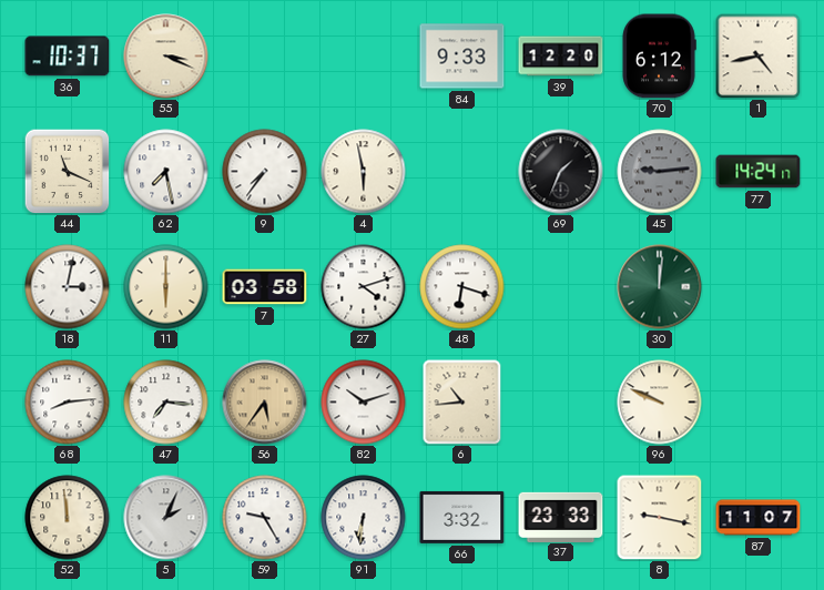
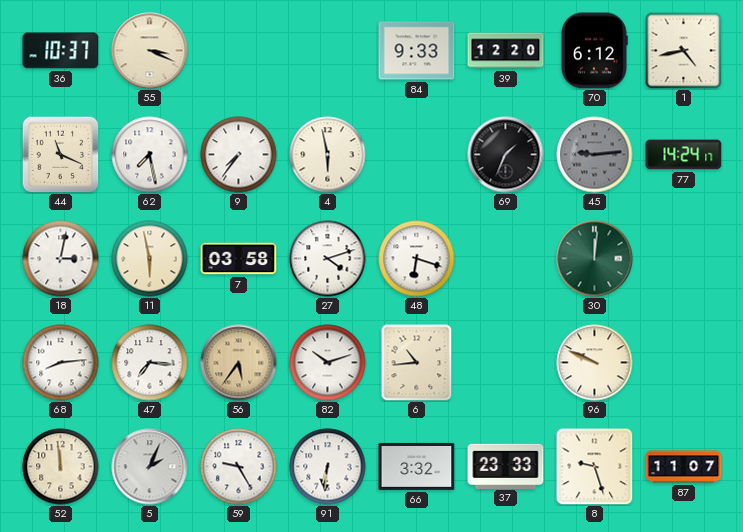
11: 6:00 -> 5:58
8: 9:17 -> 9:27
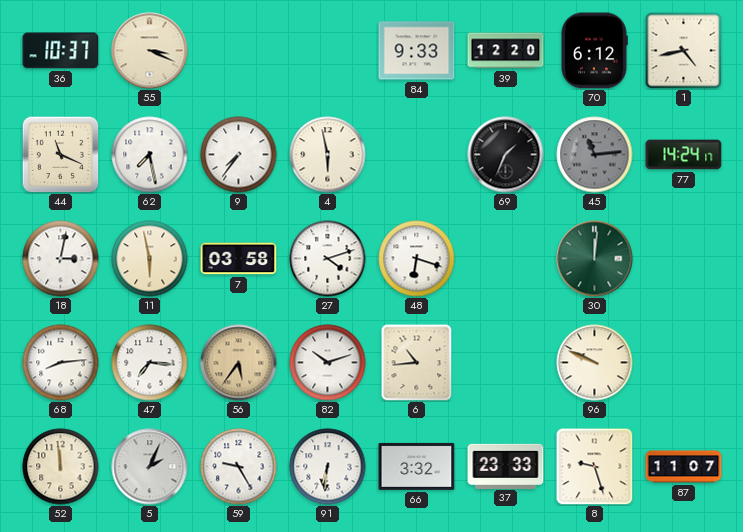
45: 9:14 -> 11:14
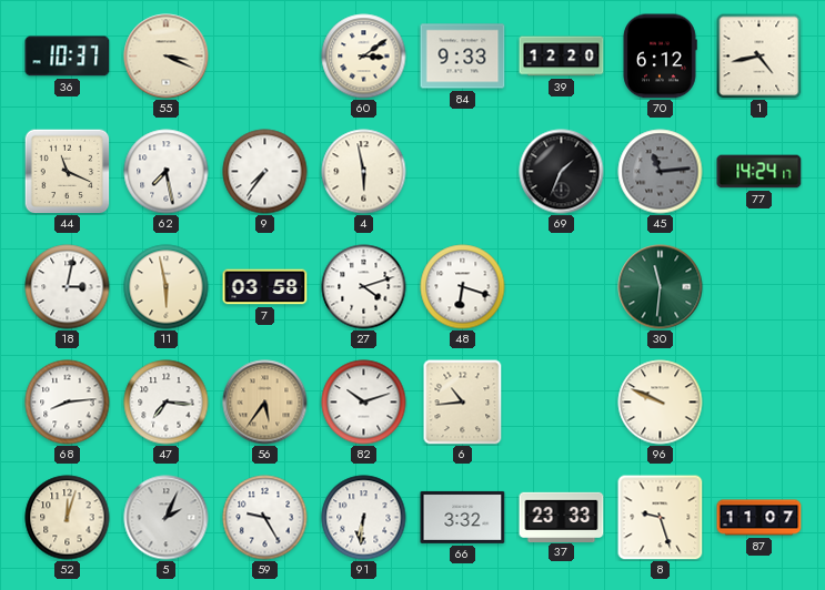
60: none -> 3:09
30: 12:01 -> 11:31
52: 11:59 -> 12:03
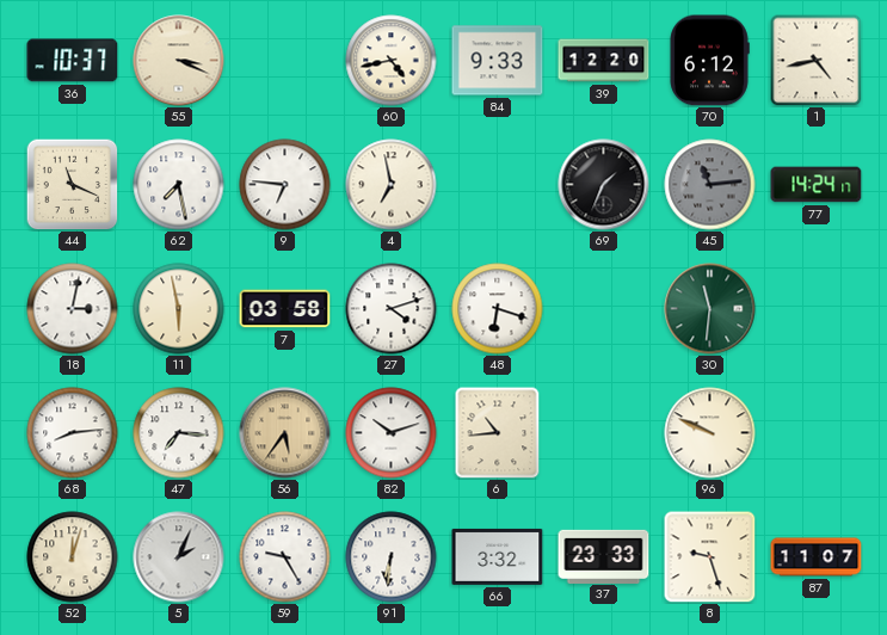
60: 3:09 -> 4:43
9: 7:36 -> 6:46
4: 5:58 -> 6:58
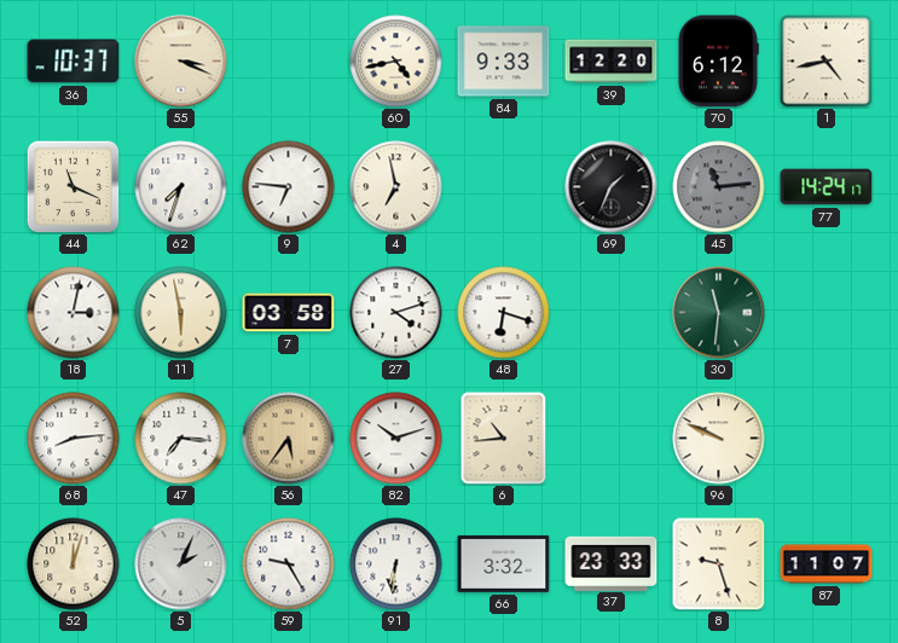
62: 7:28 -> 7:33
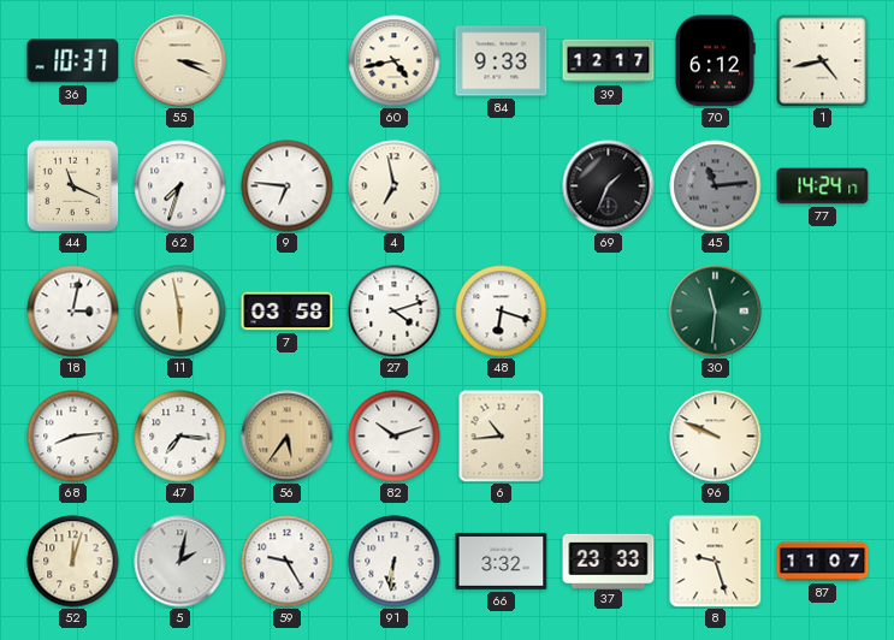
39: 12:20 -> 12:17
5: 2:04 -> 2:02
